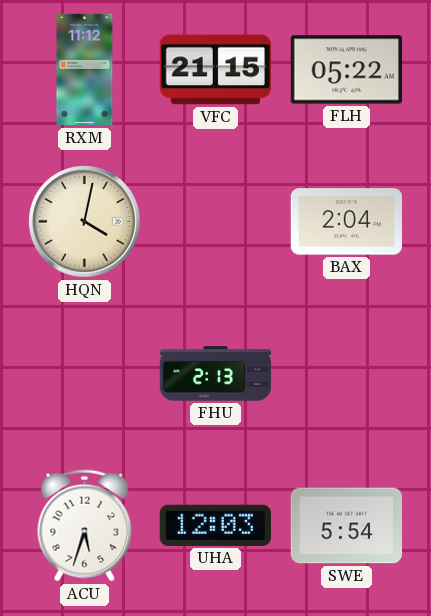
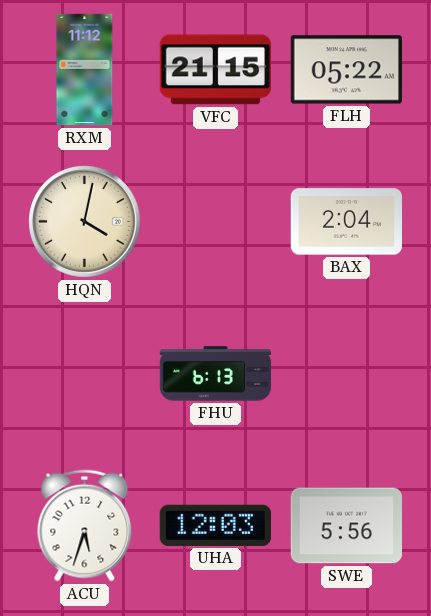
FHU: 2:13 -> 6:13
SWE: 5:54 -> 5:56
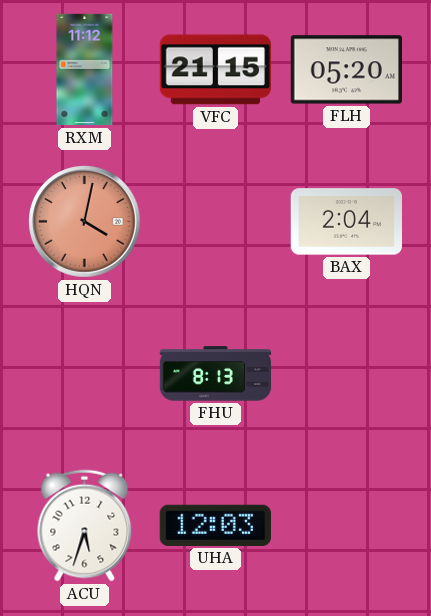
FLH: 05:22 -> 05:20
HQN dial: cream -> salmon
FHU: 6:13 -> 8:13
SWE: 5:56 -> none
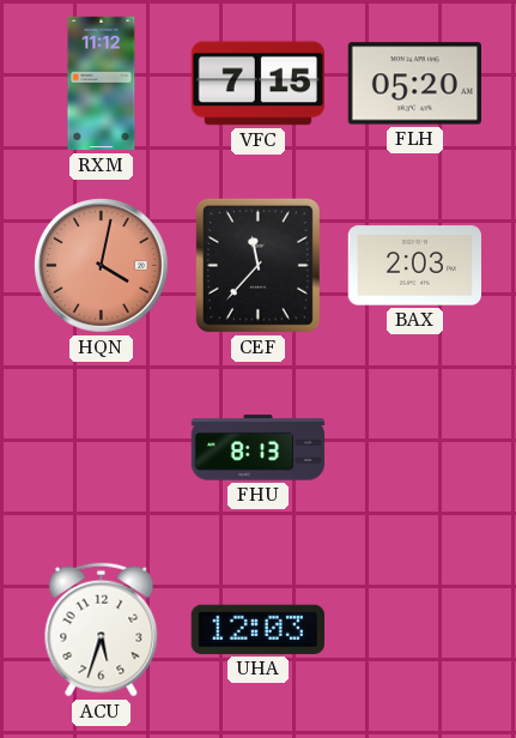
VFC: 21:15 -> 7:15
CEF: none -> 11:37
BAX: 2:04 -> 2:03
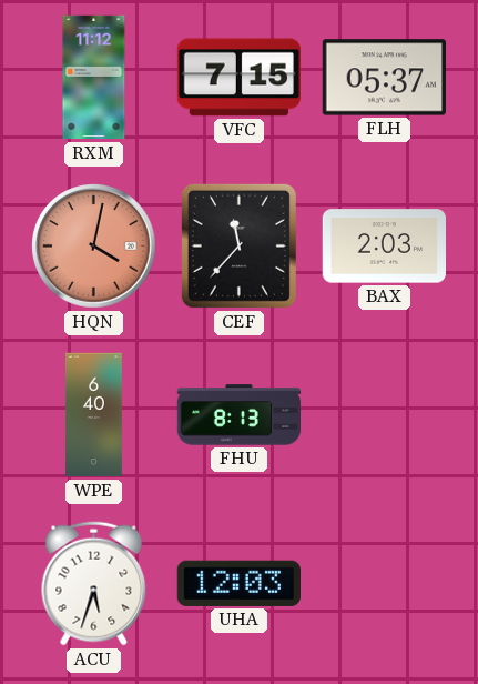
FLH: 05:20 -> 05:37
WPE: none -> 6:40
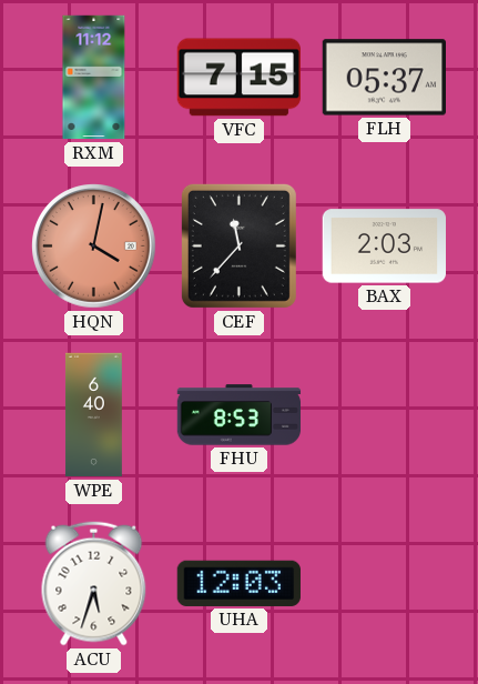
FHU: 8:13 -> 8:53
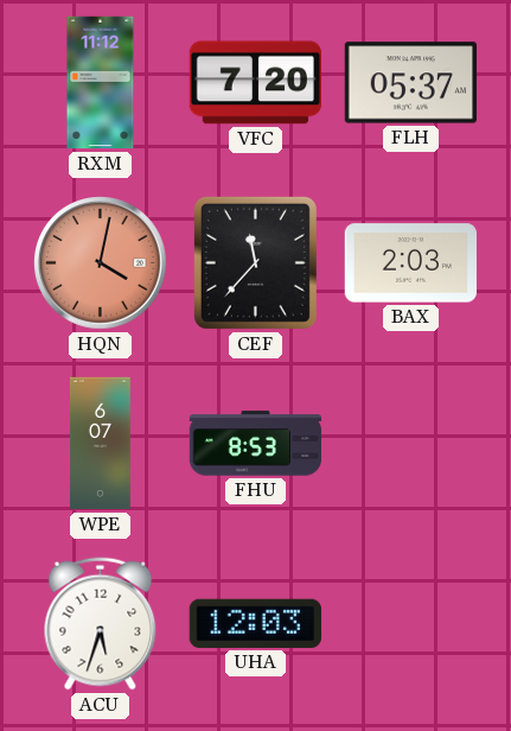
VFC: 7:15 -> 7:20
WPE: 6:40 -> 6:07
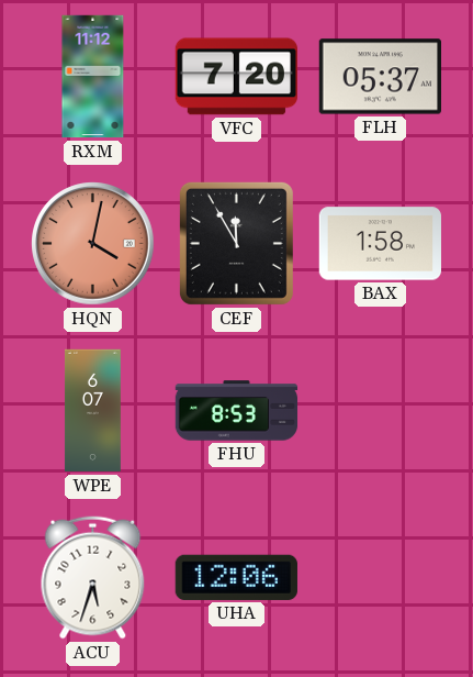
CEF: 11:37 -> 11:55
BAX: 2:03 -> 1:58
UHA: 12:03 -> 12:06
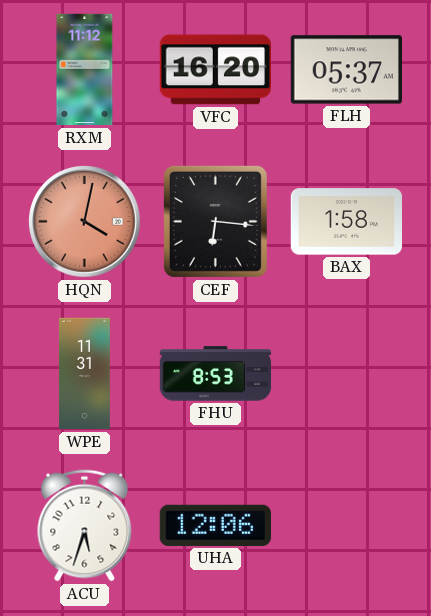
VFC: 7:20 -> 16:20
CEF: 11:55 -> 6:16
WPE: 6:07 -> 11:31
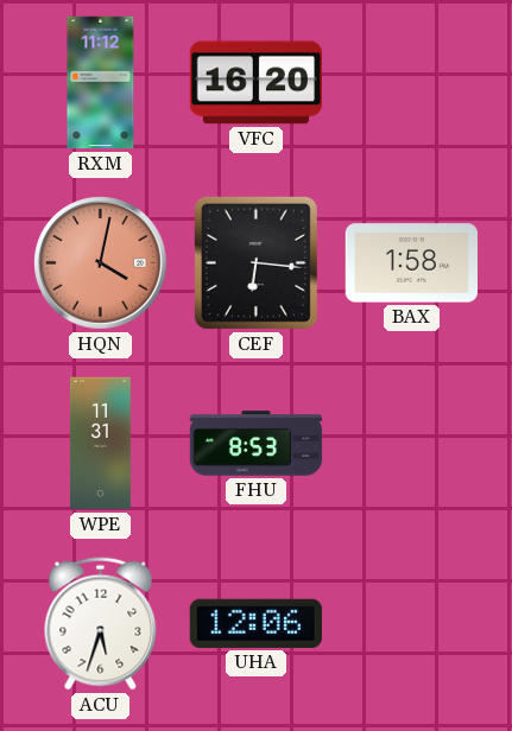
FLH: 05:37 -> none
